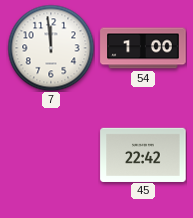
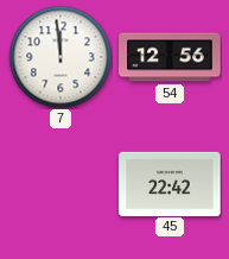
54: 1:00 -> 12:56
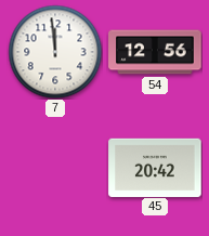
45: 22:42 -> 20:42
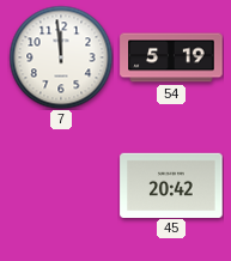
54: 12:56 -> 5:19
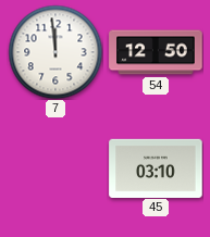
54: 5:19 -> 12:50
45: 20:42 -> 03:10
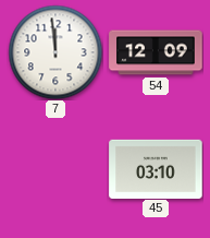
54: 12:50 -> 12:09
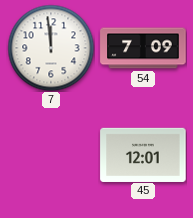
54: 12:09 -> 7:09
45: 03:10 -> 12:01
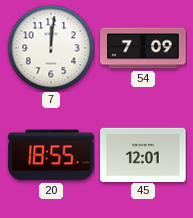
7: 11:59 -> 12:01
20: none -> 18:55
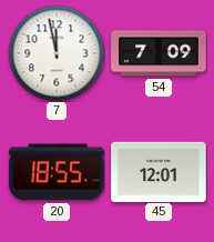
7: 12:01 -> 11:58
